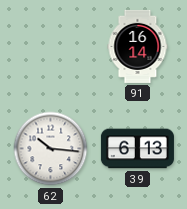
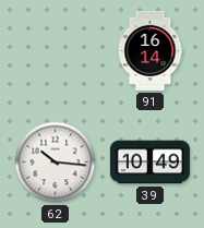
39: 6:13 -> 10:49
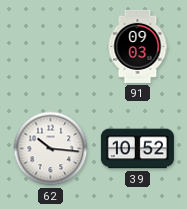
91: 16:14 -> 09:03
39: 10:49 -> 10:52
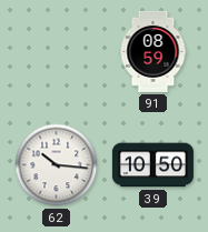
91: 09:03 -> 08:59
39: 10:52 -> 10:50
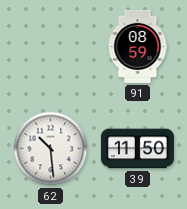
62: 10:16 -> 10:29
39: 10:50 -> 11:50
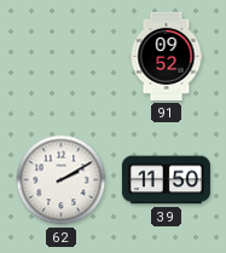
91: 08:59 -> 09:52
62: 10:29 -> 2:10
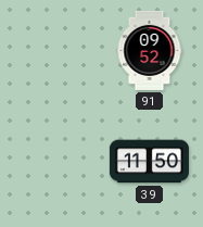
62: 2:10 -> none
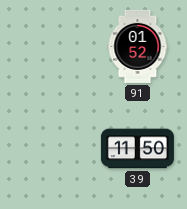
91: 09:52 -> 01:52
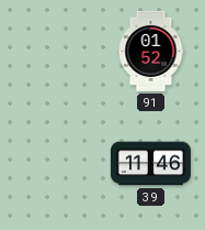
39: 11:50 -> 11:46
